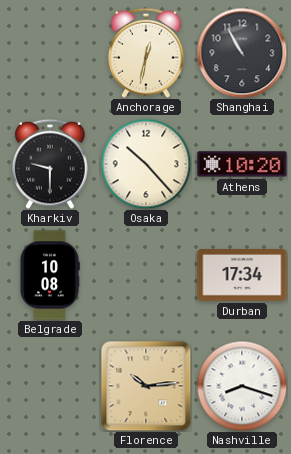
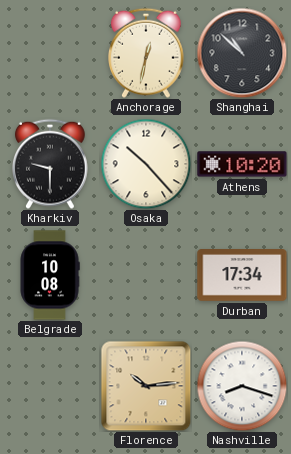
Shanghai: 10:55 -> 10:52
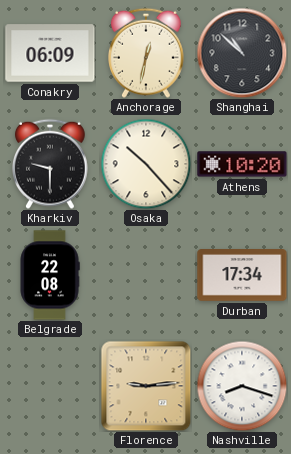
Conakry: none -> 06:09
Belgrade: 10:08 -> 22:08
Florence: 10:14 -> 9:14
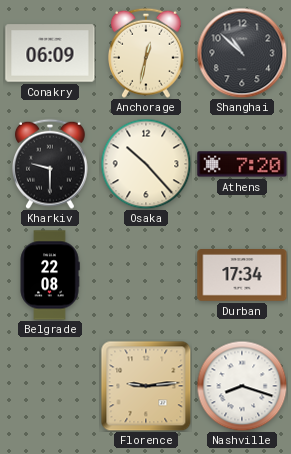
Athens: 10:20 -> 7:20
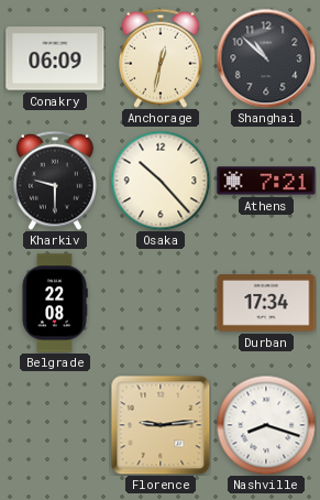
Athens: 7:20 -> 7:21
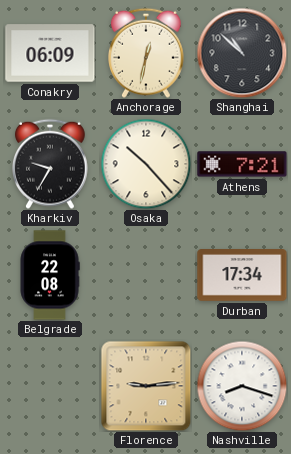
Kharkiv: 9:30 -> 9:35
